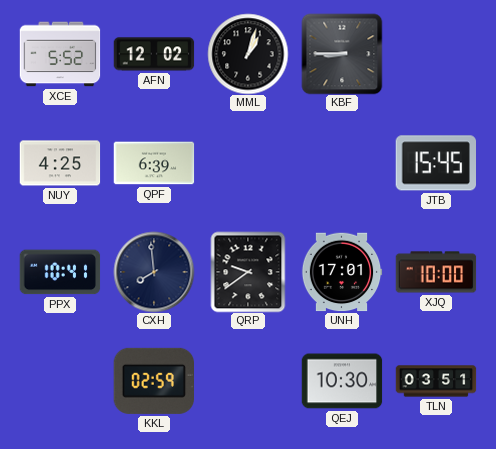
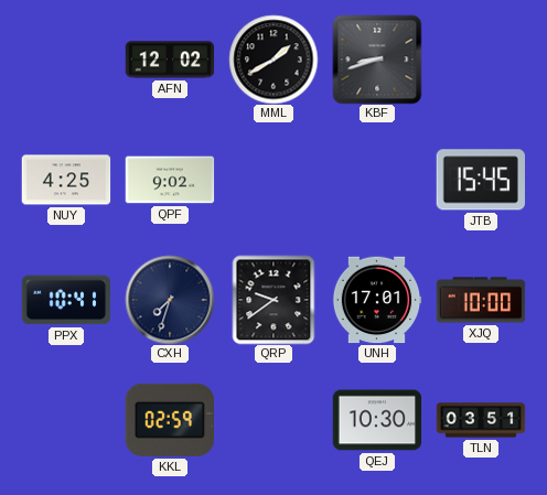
XCE: 5:52 -> none
MML: 1:03 -> 1:40
KBF: 8:45 -> 8:42
QPF: 6:39 -> 9:02
CXH: 7:59 -> 7:33
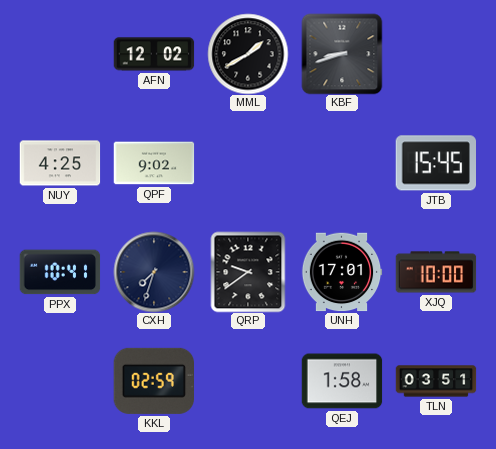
QEJ: 10:30 -> 1:58
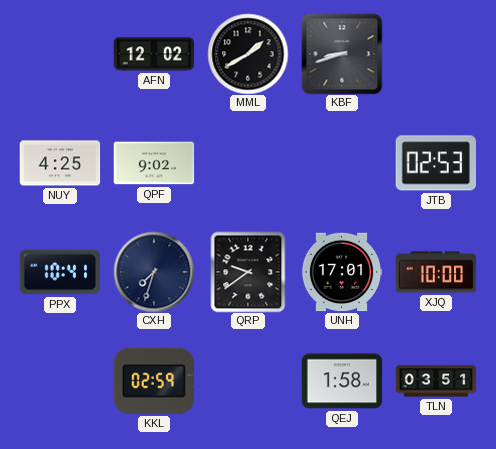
JTB: 15:45 -> 02:53
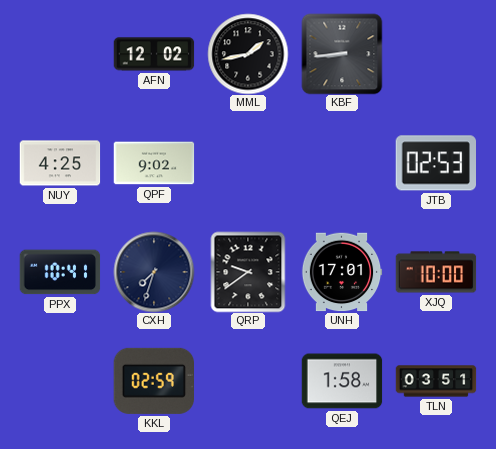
MML: 1:40 -> 1:43
KBF: 8:42 -> 8:44
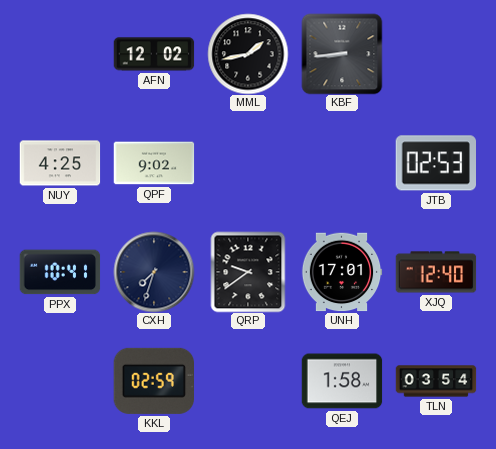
XJQ: 10:00 -> 12:40
TLN: 03:51 -> 03:54
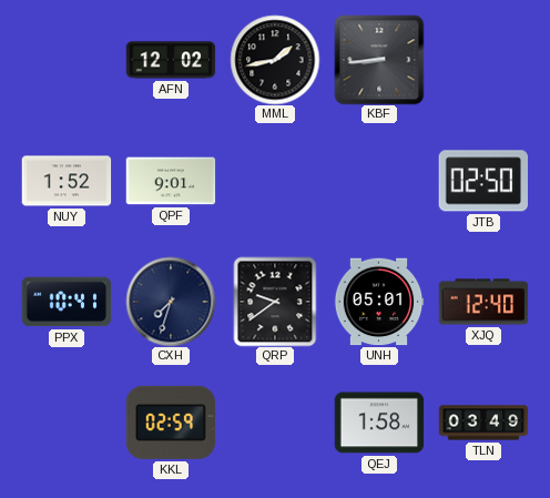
NUY: 4:25 -> 1:52
QPF: 9:02 -> 9:01
JTB: 02:53 -> 02:50
UNH: 17:01 -> 05:01
TLN: 03:54 -> 03:49
